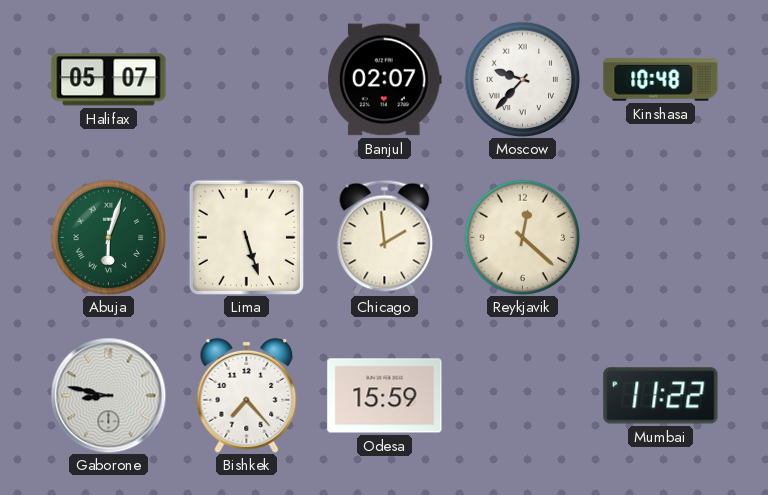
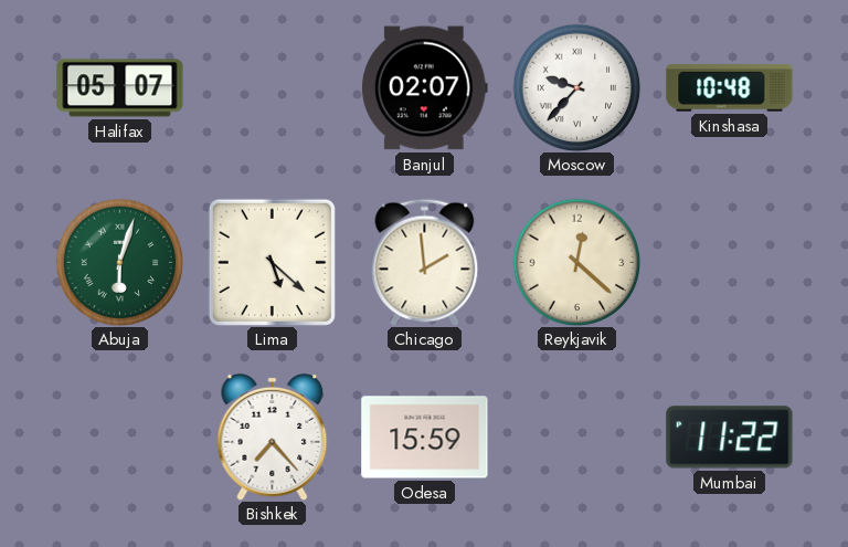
Lima: 5:27 -> 5:22
Gaborone: 8:47 -> none
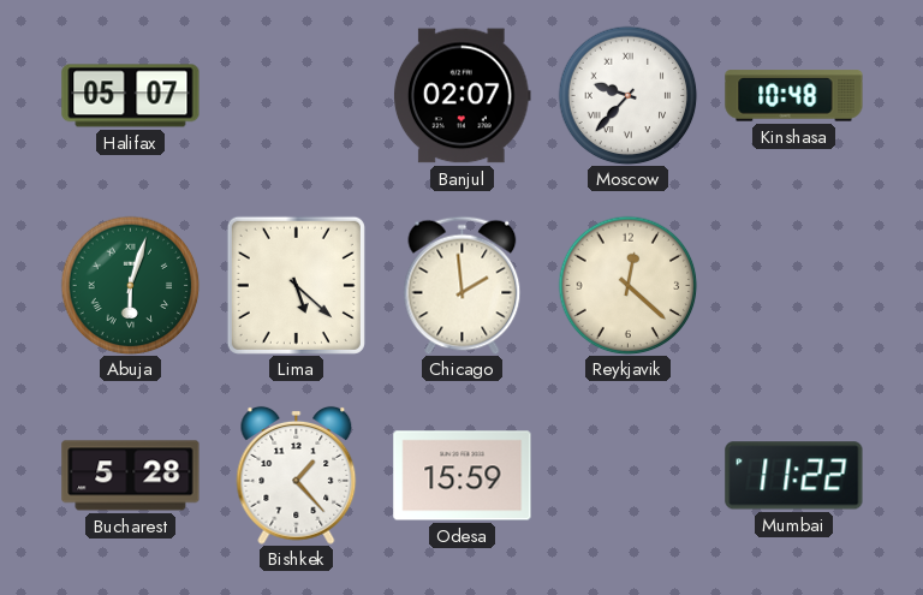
Bucharest: none -> 5:28
Bishkek: 7:23 -> 1:23
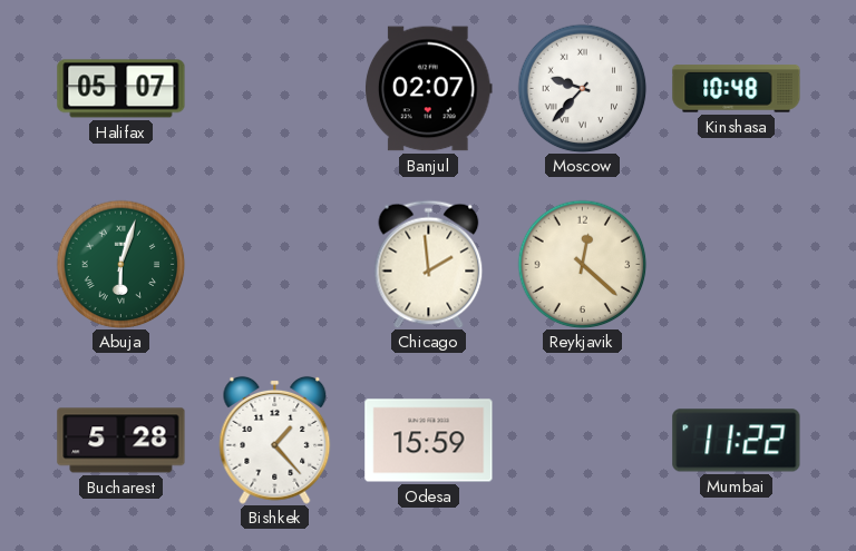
Lima: 5:22 -> none
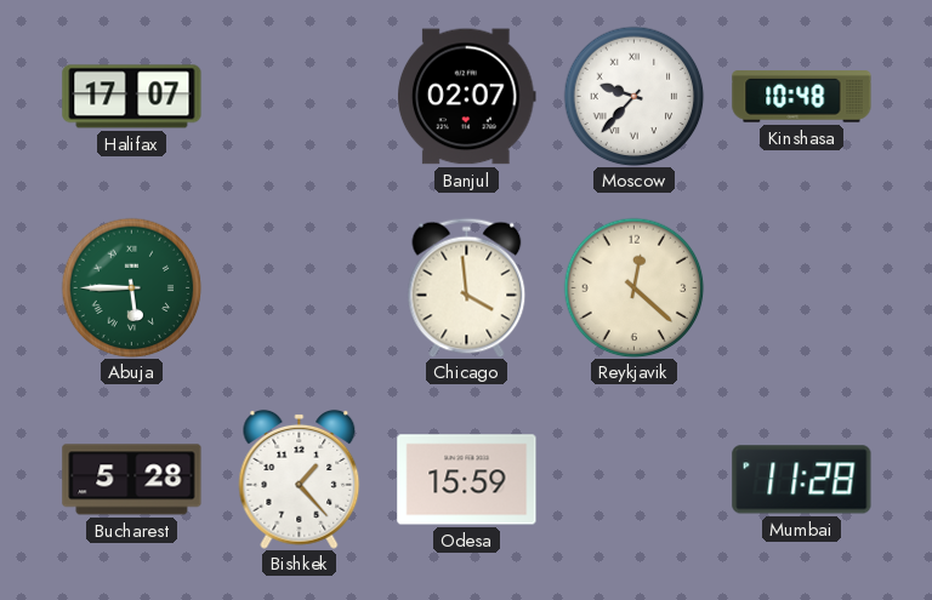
Halifax: 05:07 -> 17:07
Abuja: 6:03 -> 5:45
Chicago: 1:59 -> 3:59
Mumbai: 11:22 -> 11:28
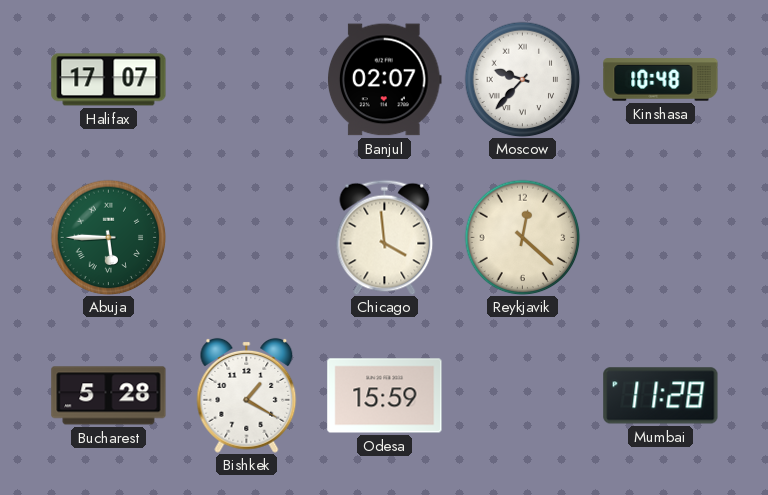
Bishkek: 1:23 -> 1:20
